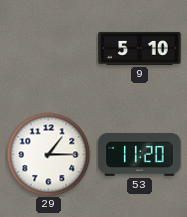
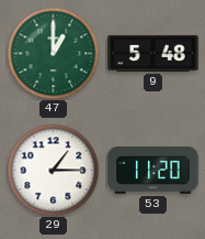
47: none -> 1:00
9: 5:10 -> 5:48
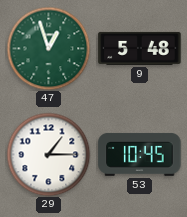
47: 1:00 -> 12:57
53: 11:20 -> 10:45
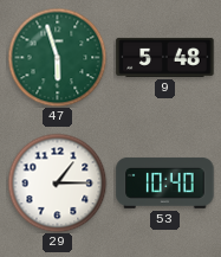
47: 12:57 -> 5:57
53: 10:45 -> 10:40
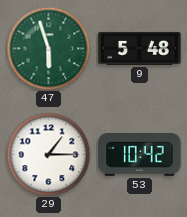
53: 10:40 -> 10:42
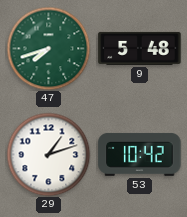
47: 5:57 -> 7:42
29: 1:15 -> 1:12
